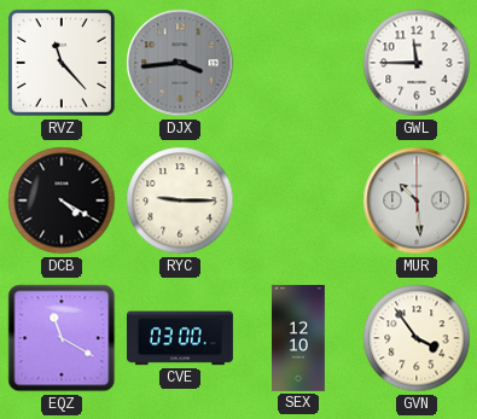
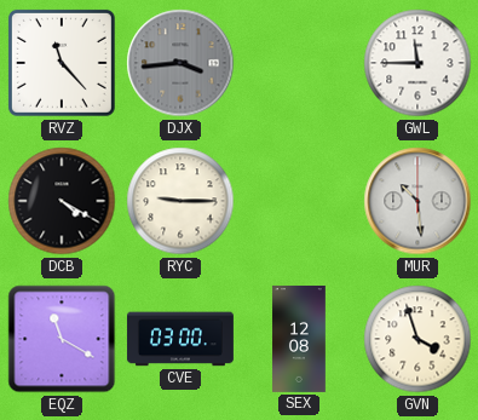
SEX: 12:10 -> 12:08
GVN: 3:54 -> 3:57
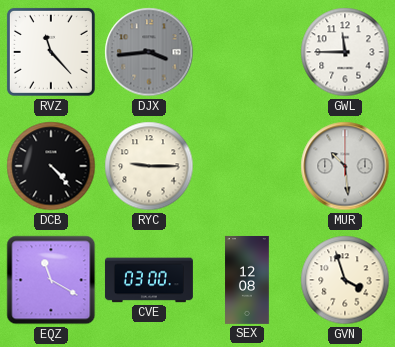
DCB: 4:20 -> 4:23
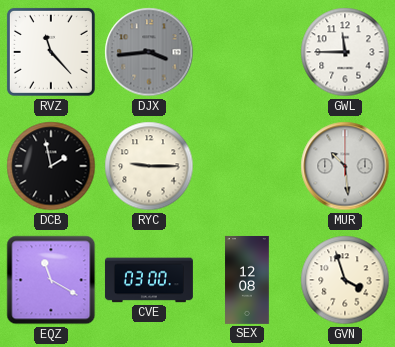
DCB: 4:23 -> 1:58
